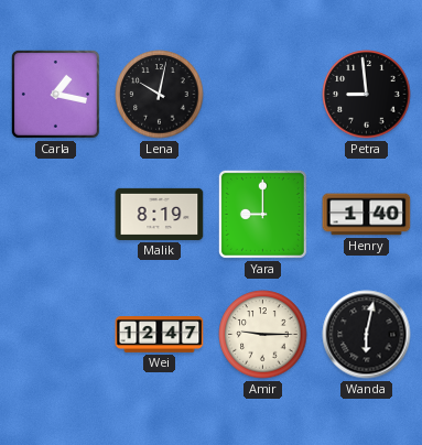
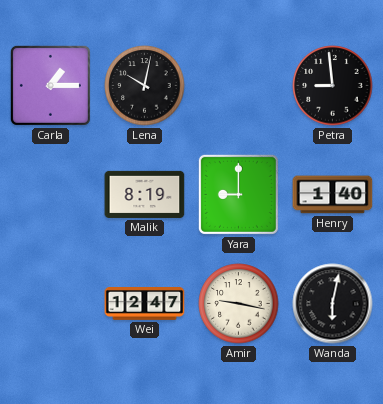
Carla: 1:17 -> 1:15
Amir: 9:15 -> 9:17
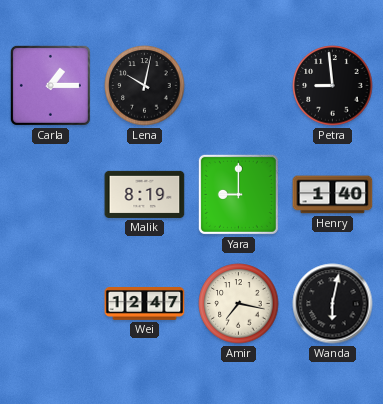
Amir: 9:17 -> 7:17
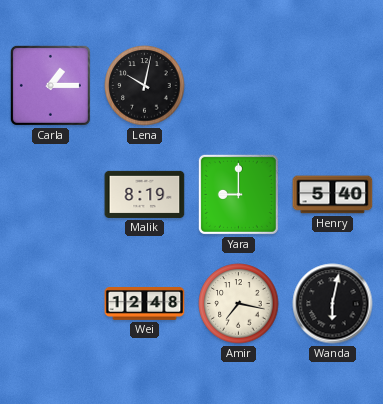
Petra: 8:59 -> none
Henry: 1:40 -> 5:40
Wei: 12:47 -> 12:48
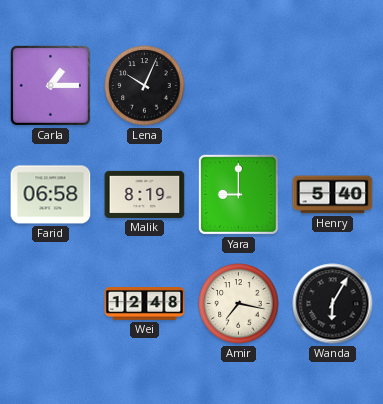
Lena: 10:02 -> 10:04
Farid: none -> 06:58
Wanda: 6:02 -> 6:05
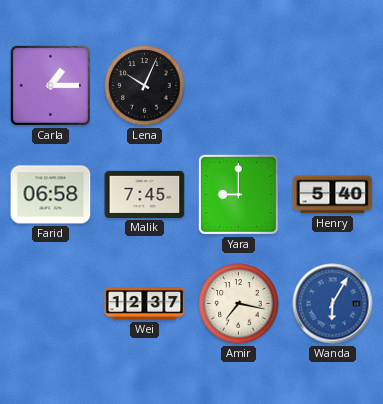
Malik: 8:19 -> 7:45
Wei: 12:48 -> 12:37
Wanda dial: black -> blue
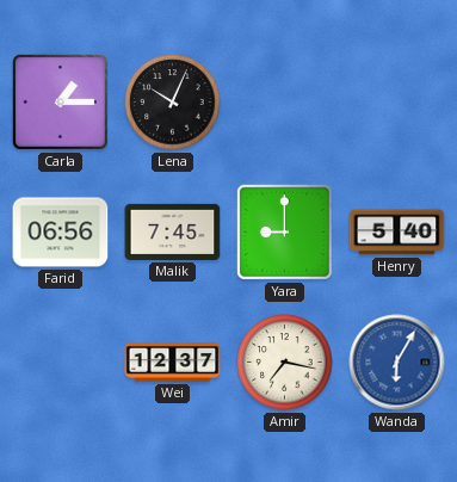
Farid: 06:58 -> 06:56
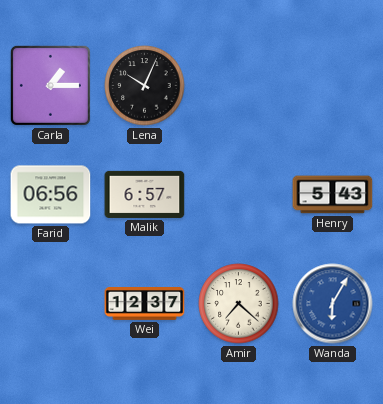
Malik: 7:45 -> 6:57
Yara: 9:00 -> none
Henry: 5:40 -> 5:43
Amir: 7:17 -> 7:22
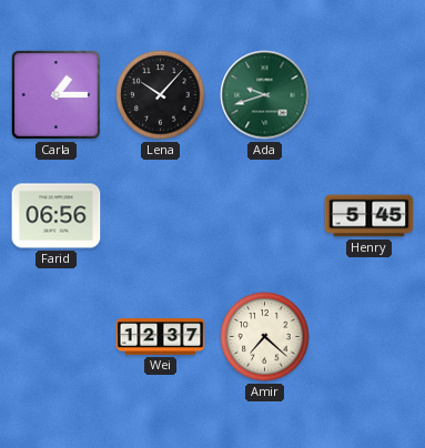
Lena: 10:04 -> 10:07
Ada: none -> 9:42
Malik: 6:57 -> none
Henry: 5:43 -> 5:45
Wanda: 6:05 -> none
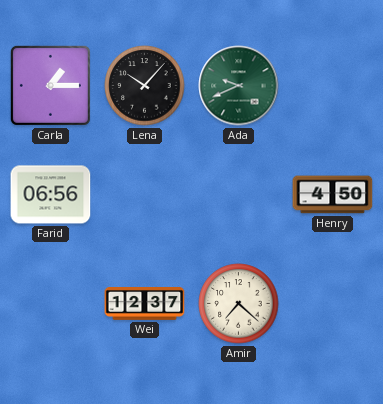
Ada: 9:42 -> 9:41
Henry: 5:45 -> 4:50
